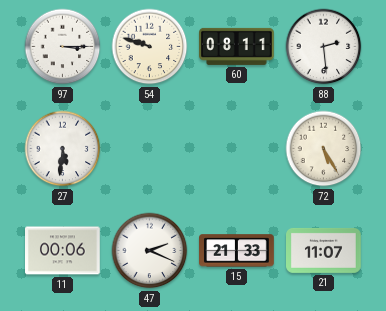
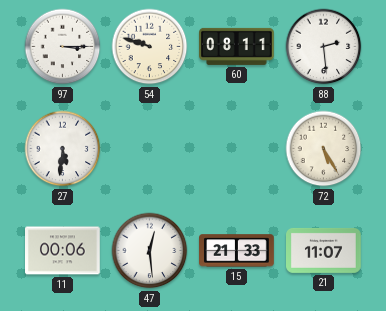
47: 2:19 -> 12:29
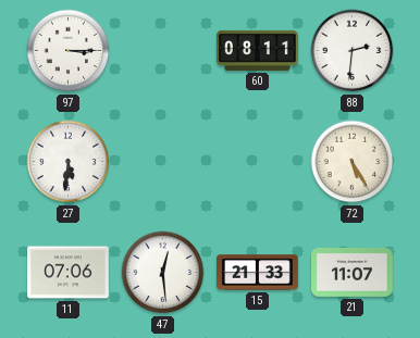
54: 9:48 -> none
88: 2:29 -> 2:31
11: 00:06 -> 07:06
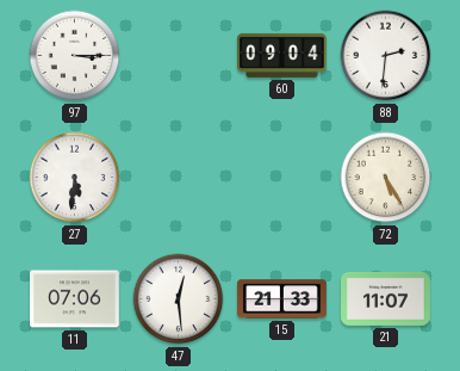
60: 08:11 -> 09:04
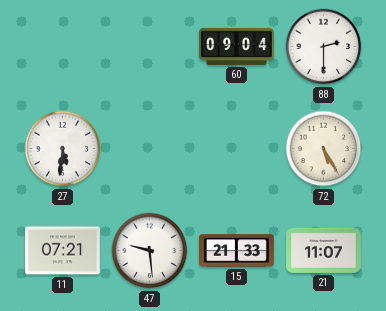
97: 3:15 -> none
88: 2:31 -> 2:30
11: 07:06 -> 07:21
47: 12:29 -> 9:29
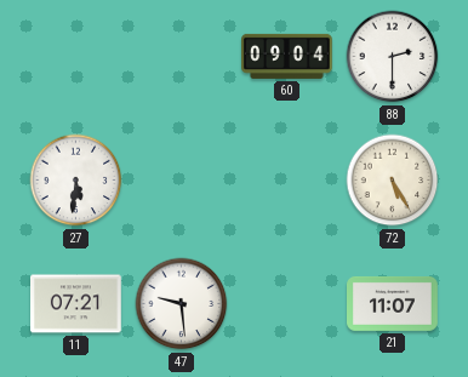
15: 21:33 -> none
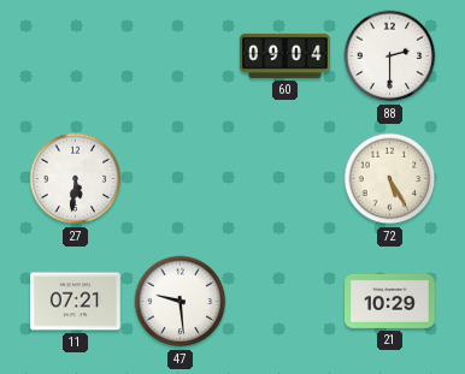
21: 11:07 -> 10:29
